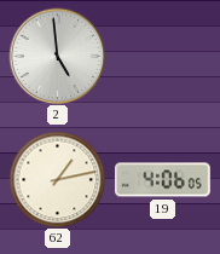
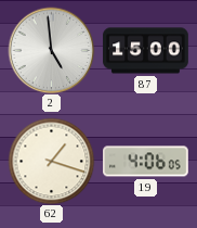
87: none -> 15:00
62: 1:13 -> 1:18
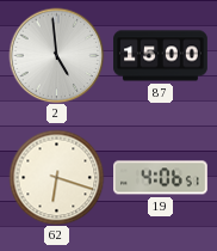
62: 1:18 -> 6:18
19: 4:06:05 -> 4:06:51
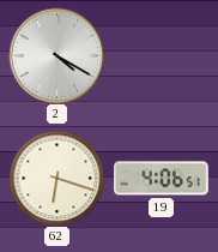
2: 4:59 -> 4:20
87: 15:00 -> none
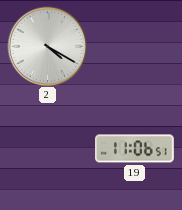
62: 6:18 -> none
19: 4:06 -> 11:06
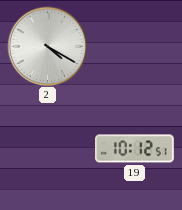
19: 11:06 -> 10:12
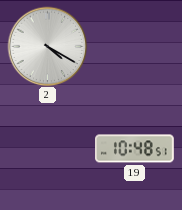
19: 10:12 -> 10:48
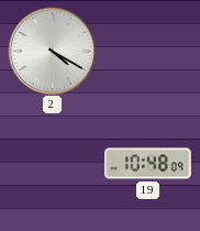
19: 10:48:51 -> 10:48:09
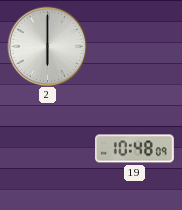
2: 4:20 -> 6:00
